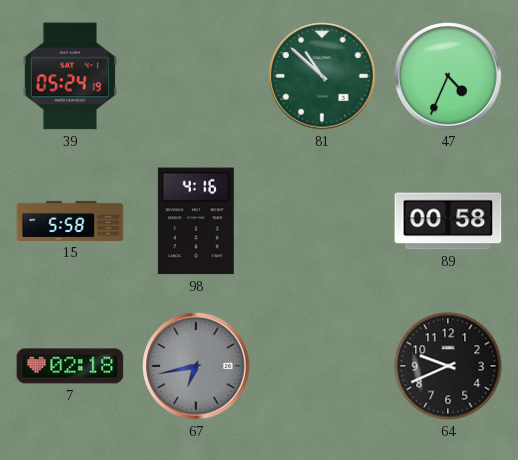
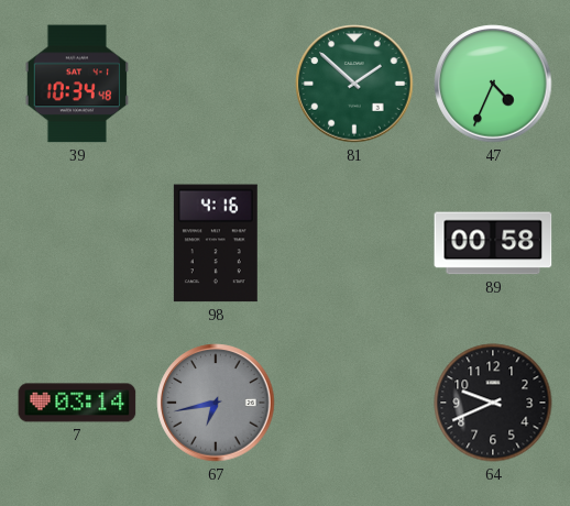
39: 05:24 -> 10:34
81: 10:52 -> 1:52
15: 5:58 -> none
7: 02:18 -> 03:14
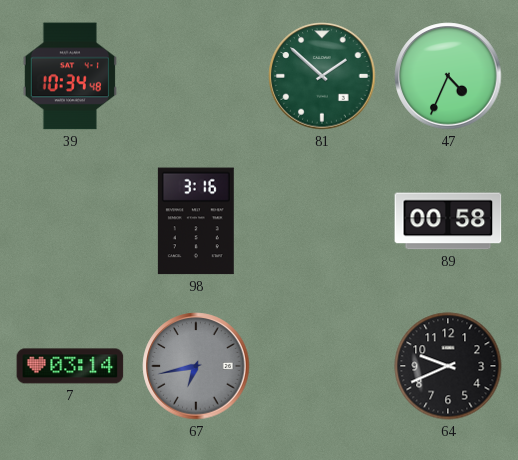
98: 4:16 -> 3:16
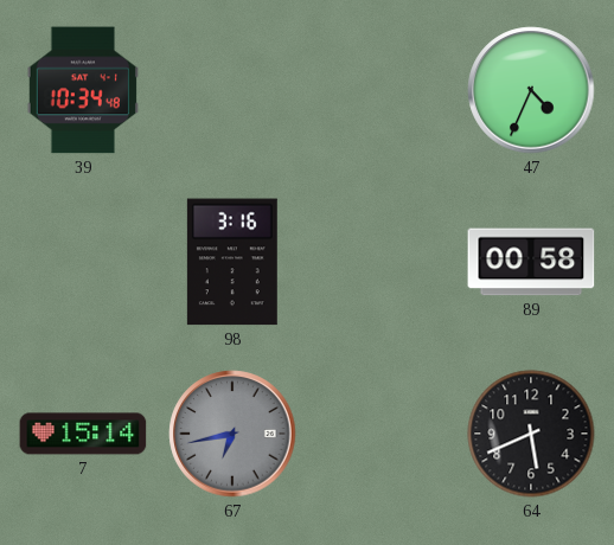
81: 1:52 -> none
7: 03:14 -> 15:14
64: 9:41 -> 5:41
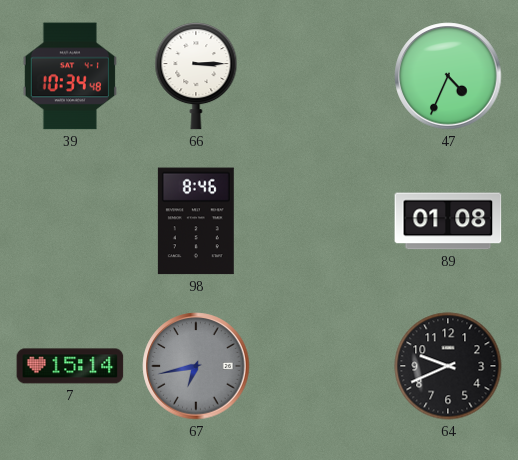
66: none -> 3:15
98: 3:16 -> 8:46
89: 00:58 -> 01:08
64: 5:41 -> 9:41
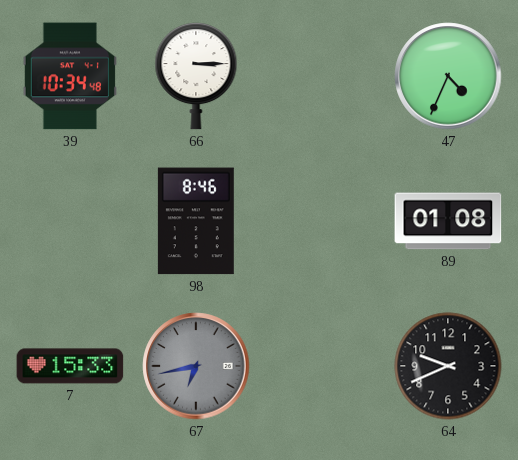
7: 15:14 -> 15:33
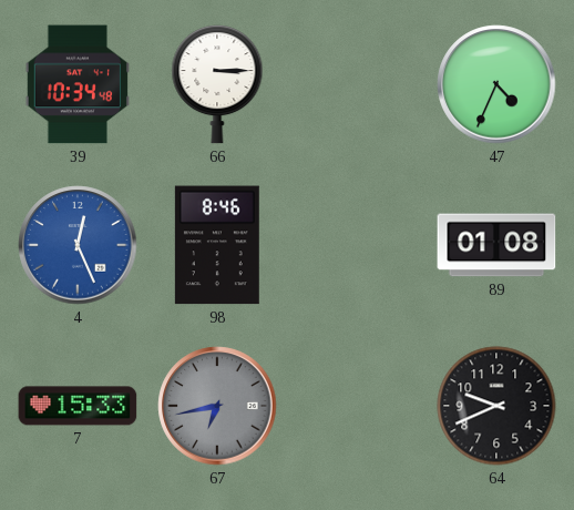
4: none -> 12:26
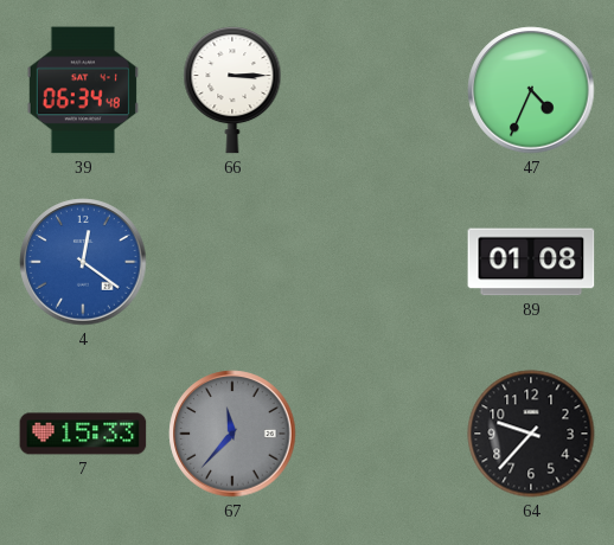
39: 10:34 -> 06:34
4: 12:26 -> 12:21
98: 8:46 -> none
67: 6:43 -> 11:37
64: 9:41 -> 9:37
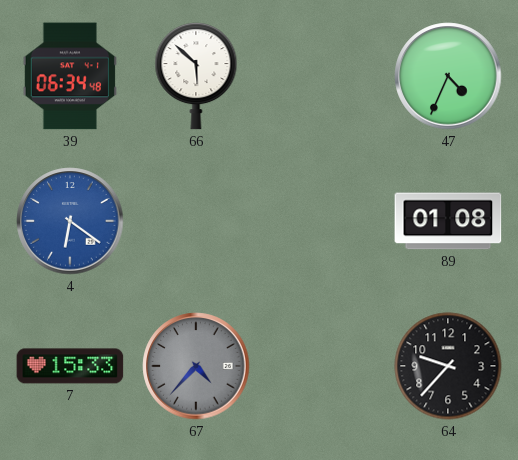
66: 3:15 -> 5:52
4: 12:21 -> 6:21
67: 11:37 -> 4:37
